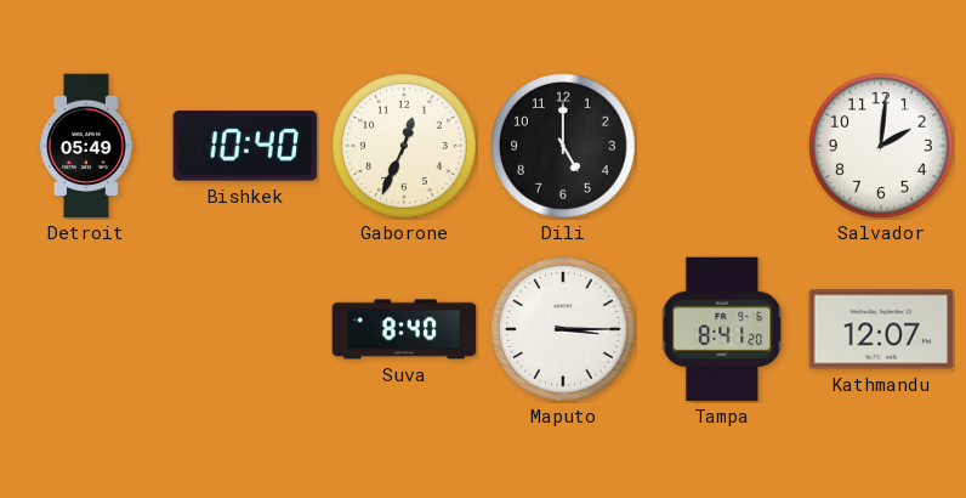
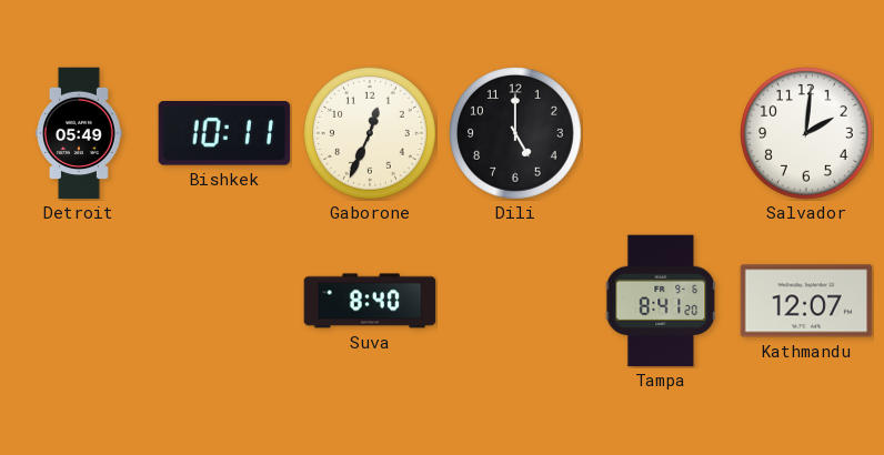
Bishkek: 10:40 -> 10:11
Maputo: 3:15 -> none
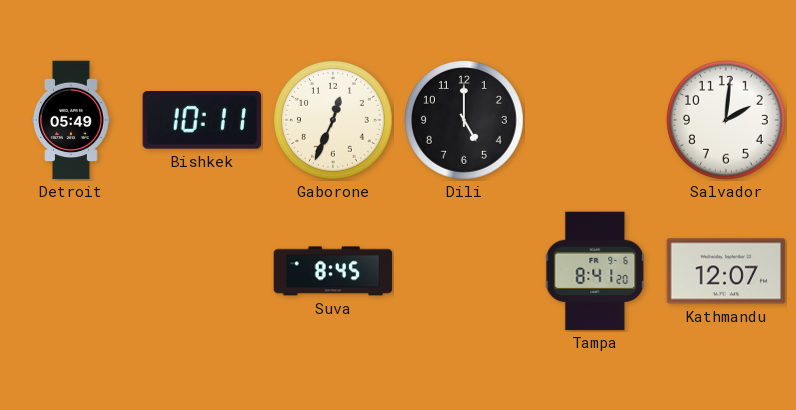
Suva: 8:40 -> 8:45
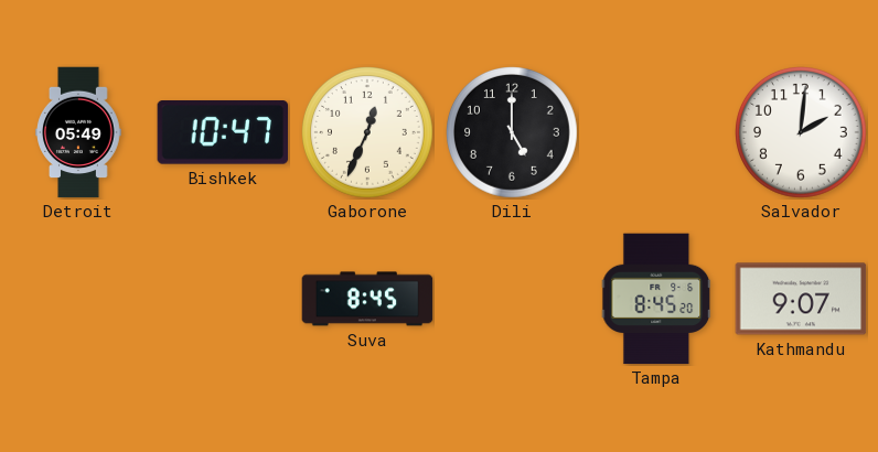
Bishkek: 10:11 -> 10:47
Tampa: 8:41 -> 8:45
Kathmandu: 12:07 -> 9:07
